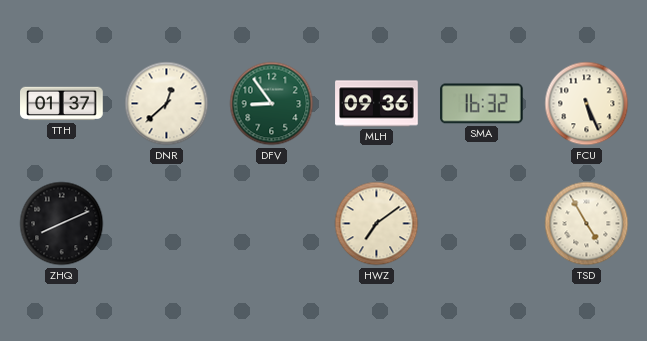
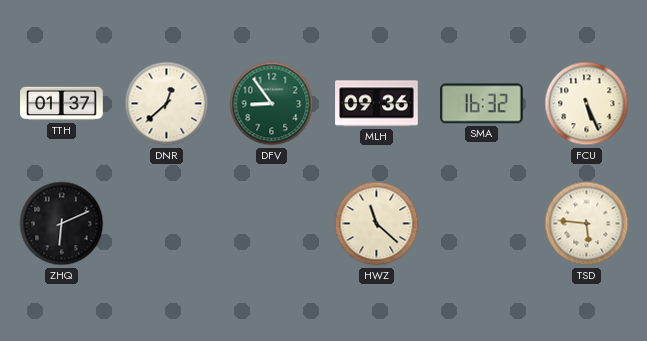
ZHQ: 8:11 -> 6:11
HWZ: 7:09 -> 11:22
TSD: 4:55 -> 5:46
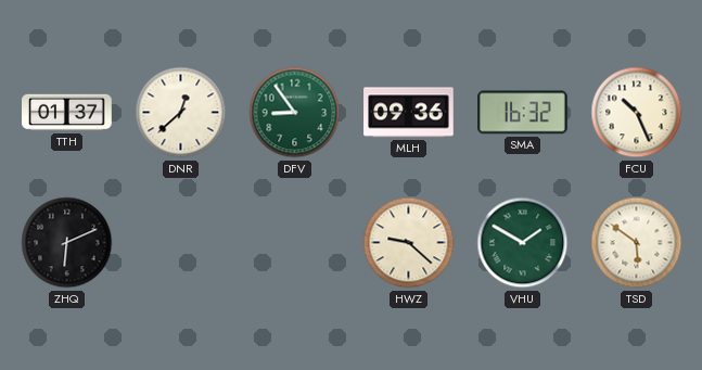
FCU: 5:26 -> 10:26
HWZ: 11:22 -> 9:22
VHU: none -> 1:50
TSD: 5:46 -> 5:51
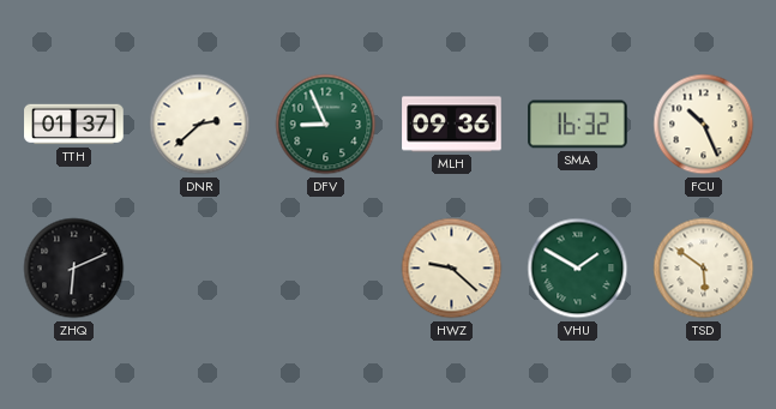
DNR: 12:38 -> 2:38
DFV: 8:54 -> 8:56
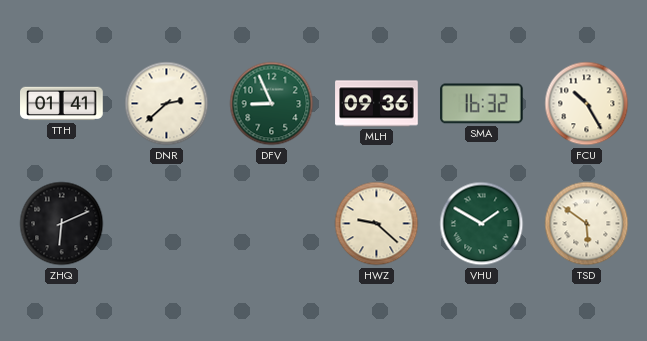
TTH: 01:37 -> 01:41
FCU: 10:26 -> 10:25
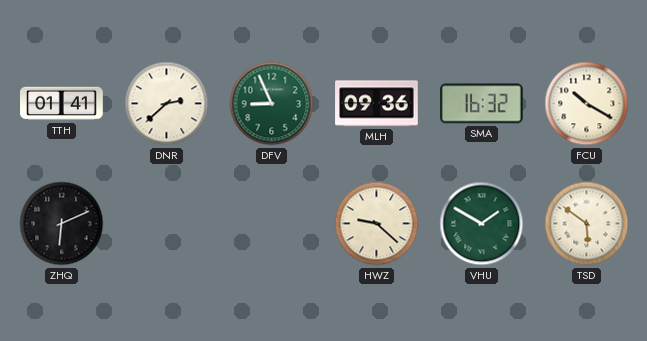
FCU: 10:25 -> 10:20
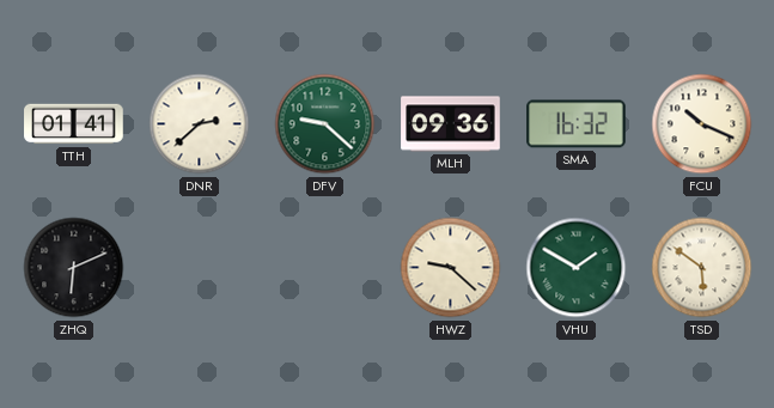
DFV: 8:56 -> 9:22
FCU: 10:20 -> 10:19
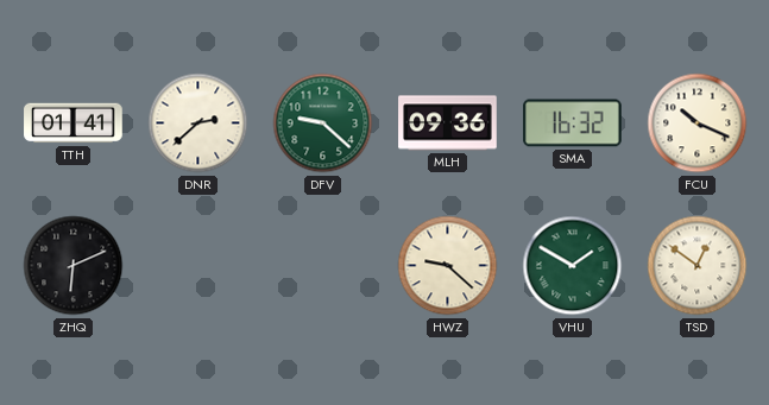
TSD: 5:51 -> 12:51
